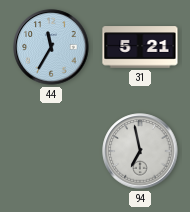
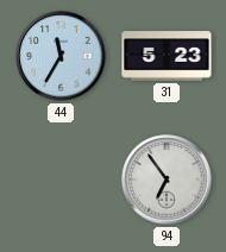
31: 5:21 -> 5:23
94: 6:58 -> 6:54
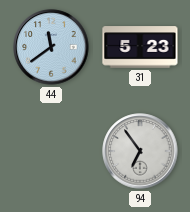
44: 11:35 -> 11:39
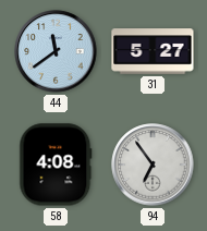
31: 5:23 -> 5:27
58: none -> 4:08
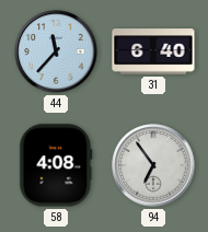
44: 11:39 -> 11:37
31: 5:27 -> 6:40
